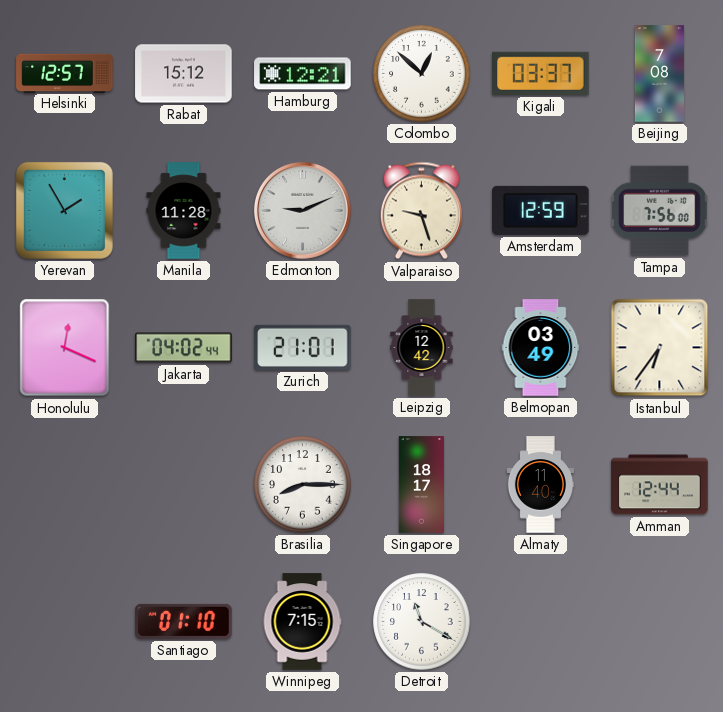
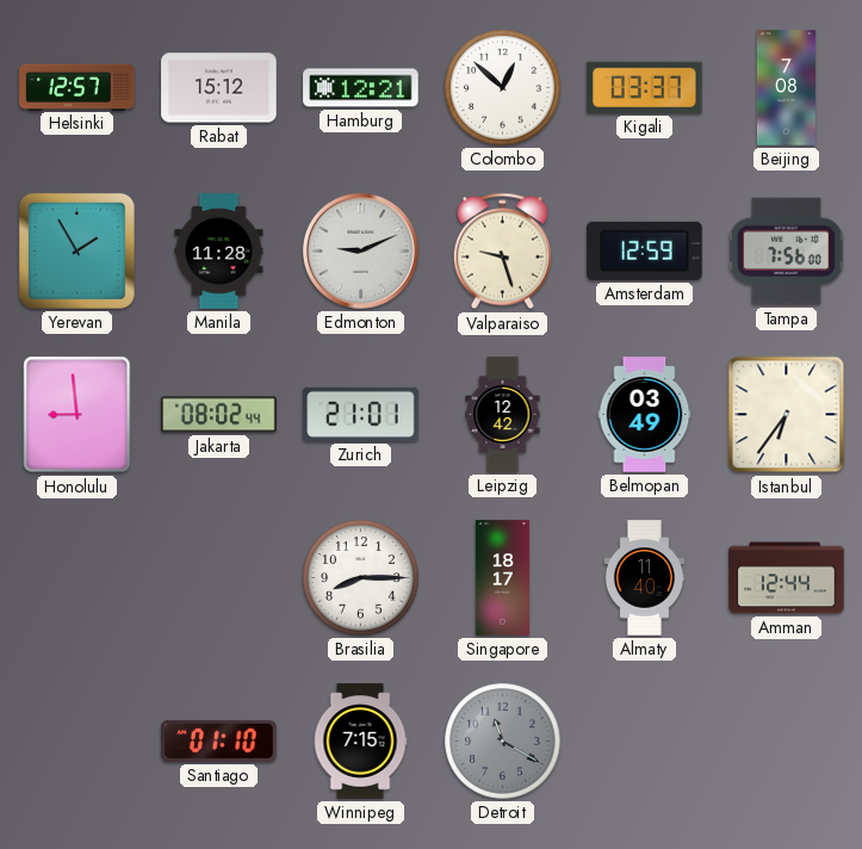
Honolulu: 12:19 -> 8:59
Jakarta: 04:02 -> 08:02
Detroit dial: white -> grey
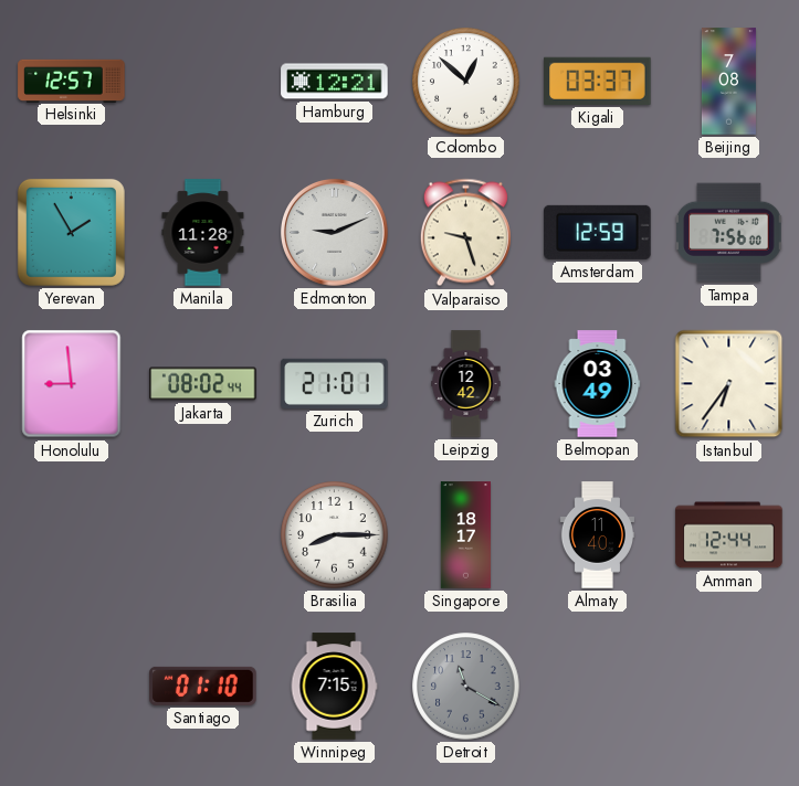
Rabat: 15:12 -> none
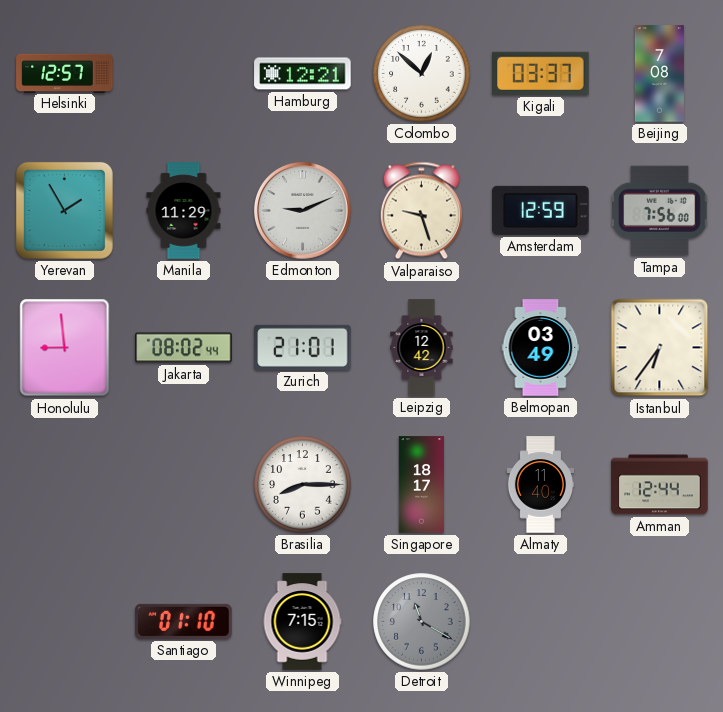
Manila: 11:28 -> 11:29
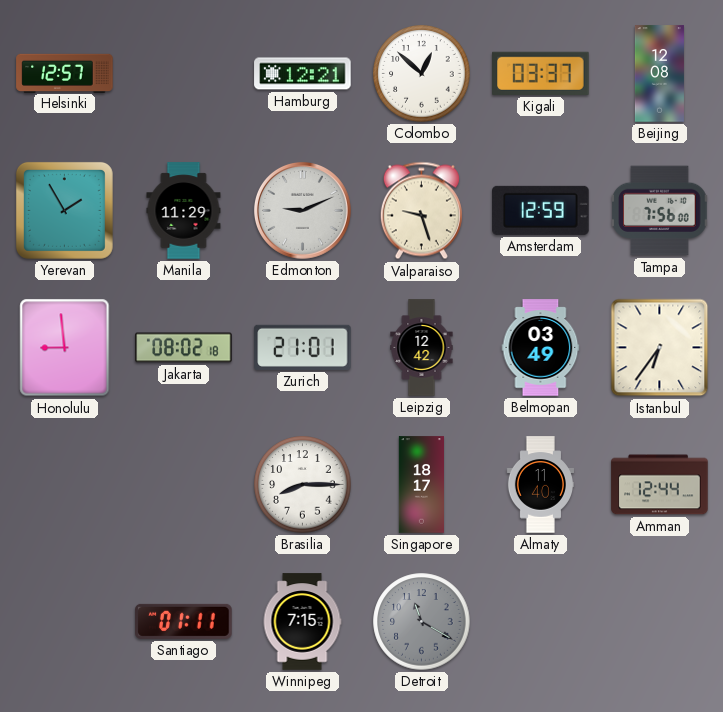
Beijing: 7:08 -> 12:08
Jakarta: 08:02:44 -> 08:02:18
Santiago: 01:10 -> 01:11
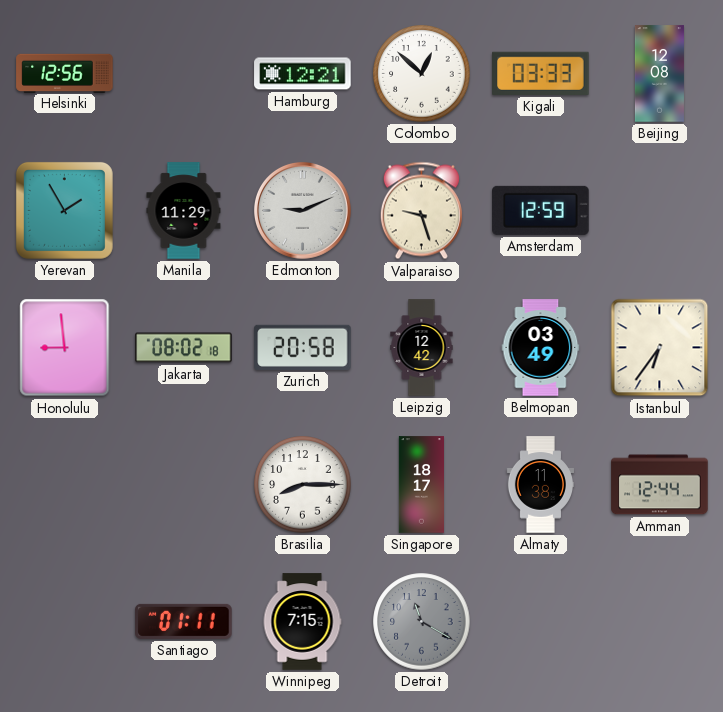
Helsinki: 12:57 -> 12:56
Kigali: 03:37 -> 03:33
Tampa: 7:56 -> none
Zurich: 21:01 -> 20:58
Almaty: 11:40 -> 11:38
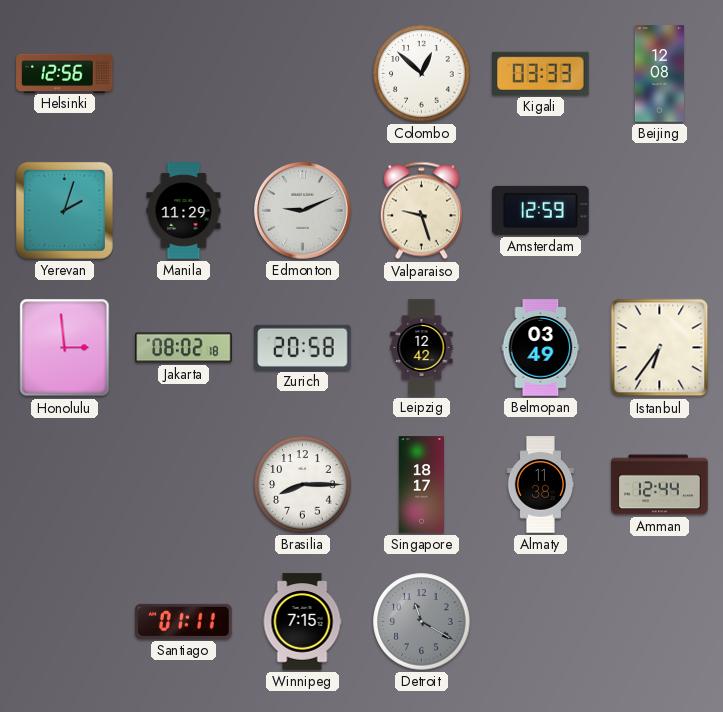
Hamburg: 12:21 -> none
Yerevan: 1:55 -> 2:03
Honolulu: 8:59 -> 2:59
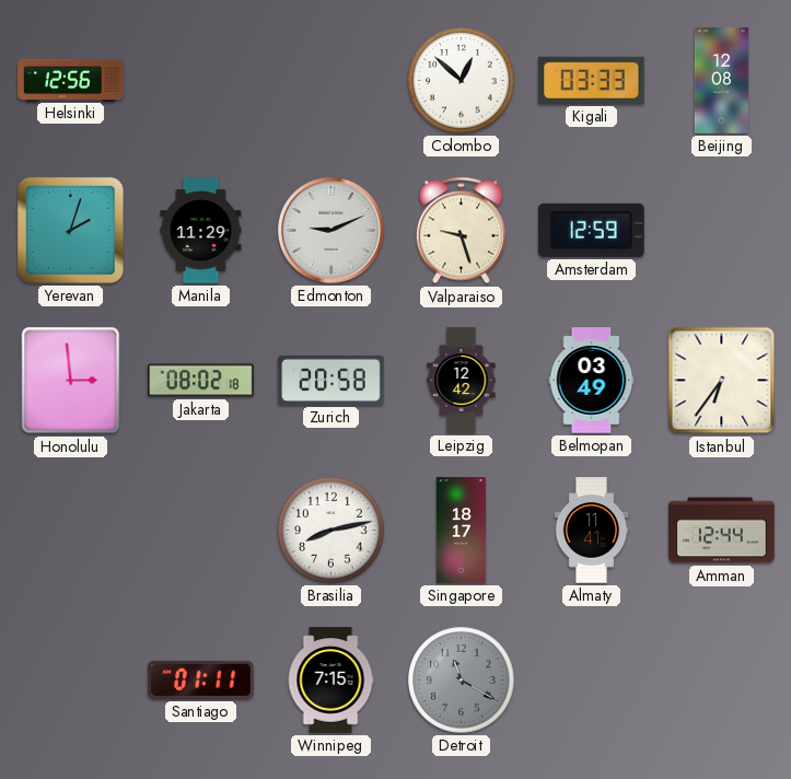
Brasilia: 8:15 -> 8:13
Almaty: 11:38 -> 11:41
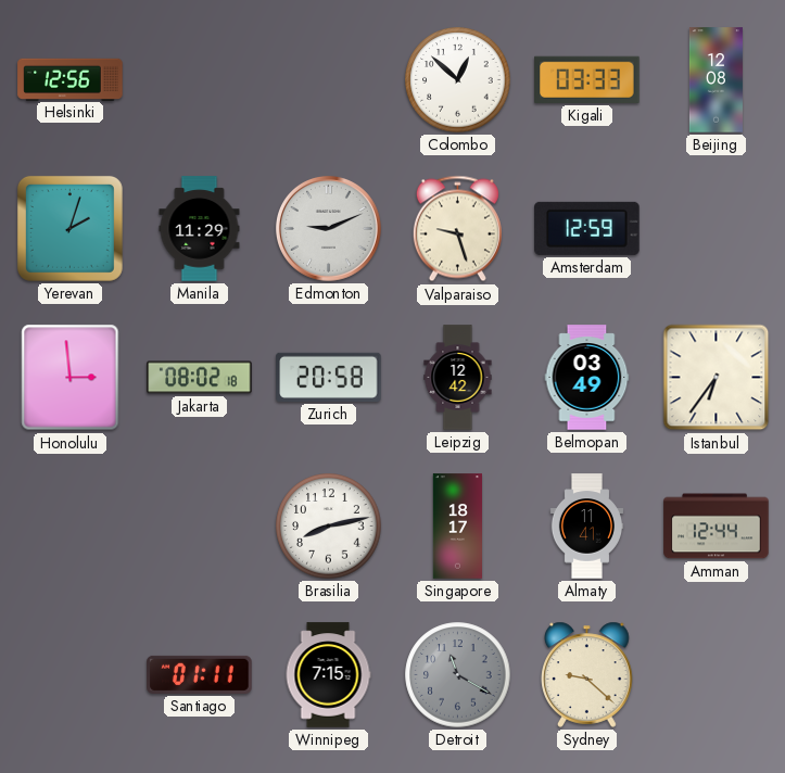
Sydney: none -> 9:22
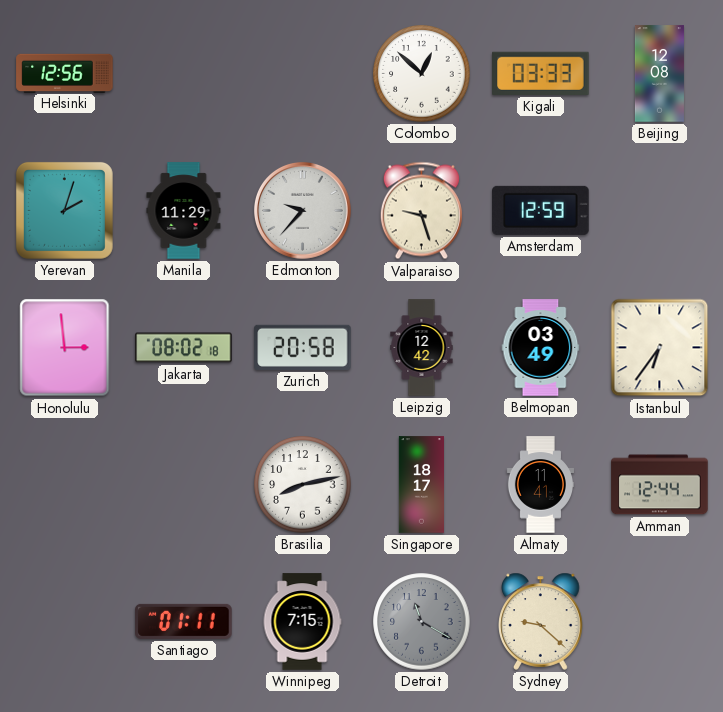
Edmonton: 9:11 -> 9:37
